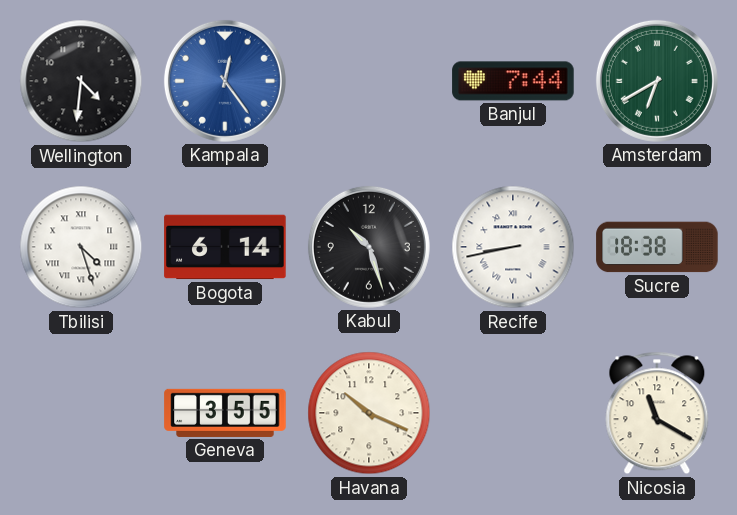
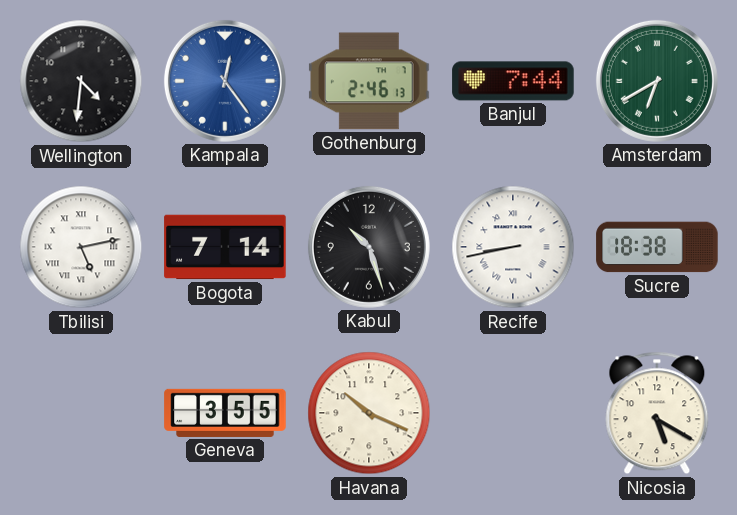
Gothenburg: none -> 2:46
Tbilisi: 4:27 -> 5:13
Bogota: 6:14 -> 7:14
Nicosia: 11:20 -> 5:20
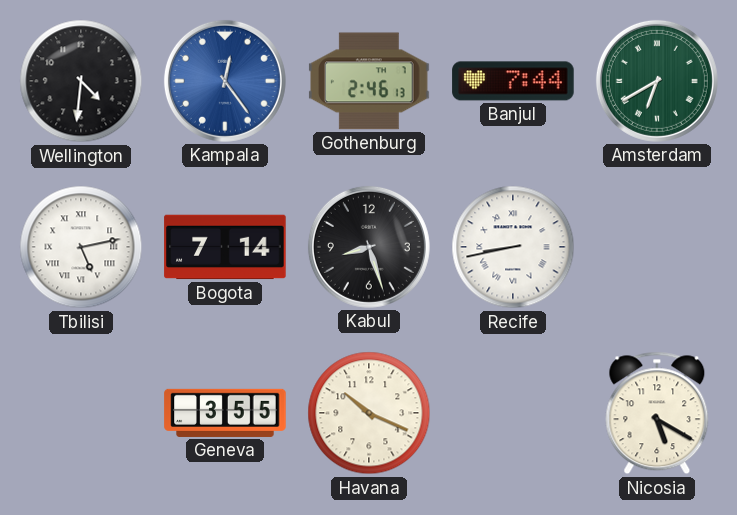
Kabul: 10:27 -> 8:27
Sucre: 18:38 -> none
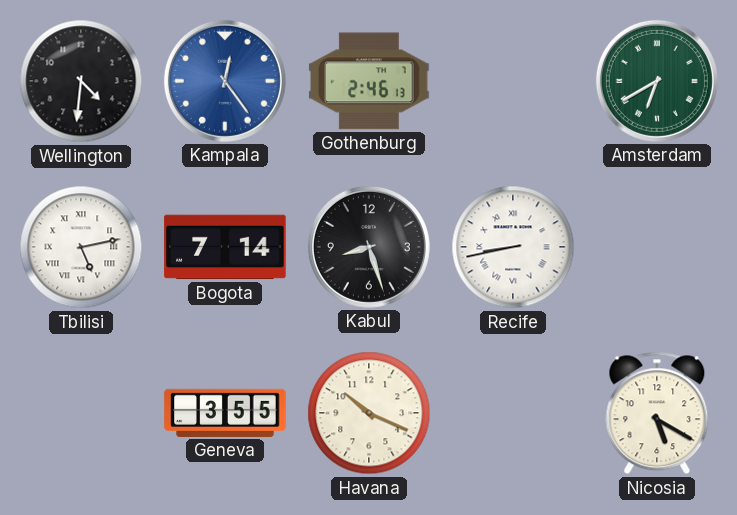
Banjul: 7:44 -> none
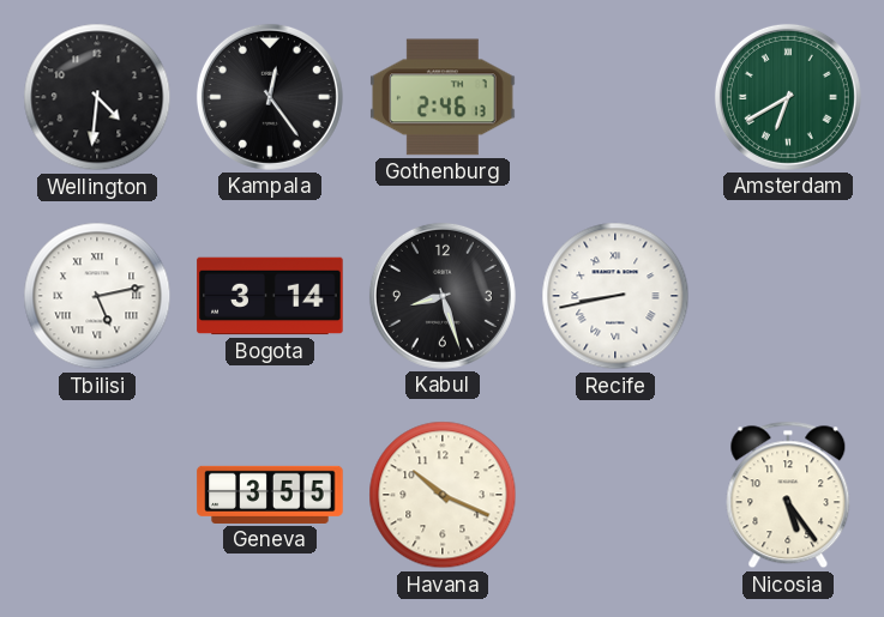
Kampala dial: blue -> black
Bogota: 7:14 -> 3:14
Nicosia: 5:20 -> 5:24
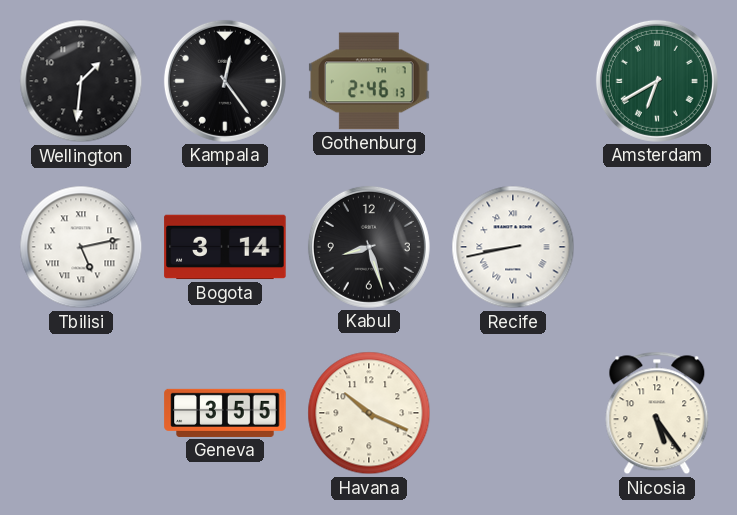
Wellington: 4:31 -> 1:31
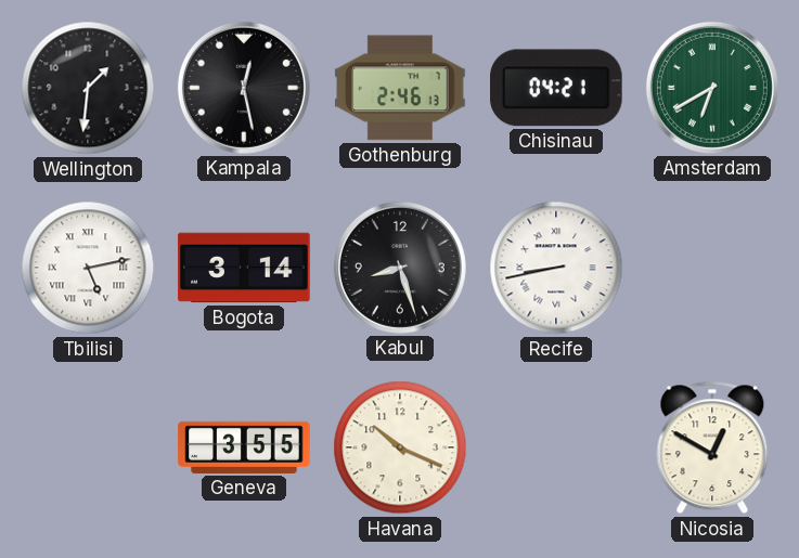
Kampala: 12:24 -> 12:28
Chisinau: none -> 04:21
Nicosia: 5:24 -> 12:50
